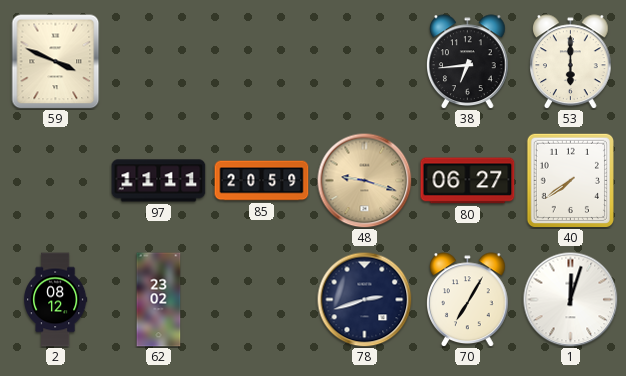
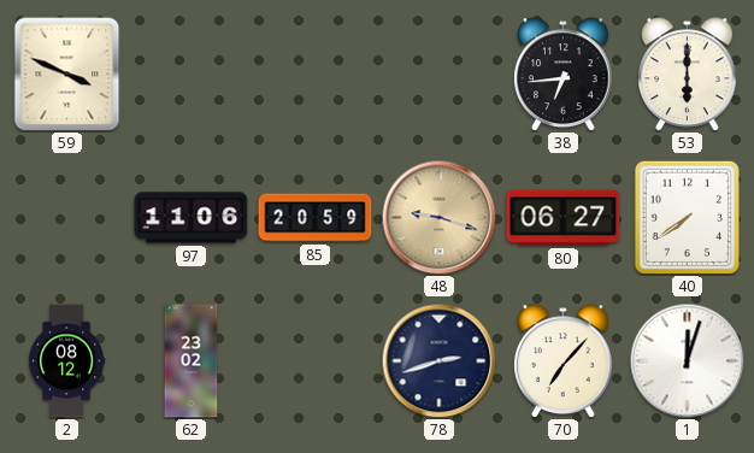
97: 11:11 -> 11:06
70: 7:05 -> 7:07
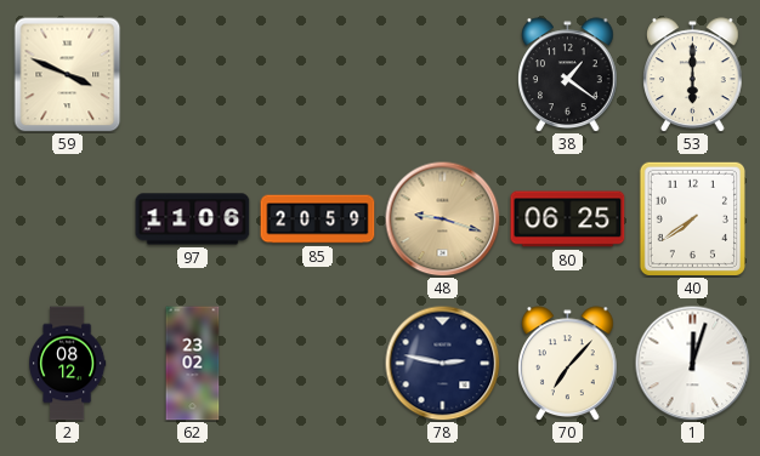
38: 6:44 -> 1:21
80: 06:27 -> 06:25
78: 2:42 -> 2:47
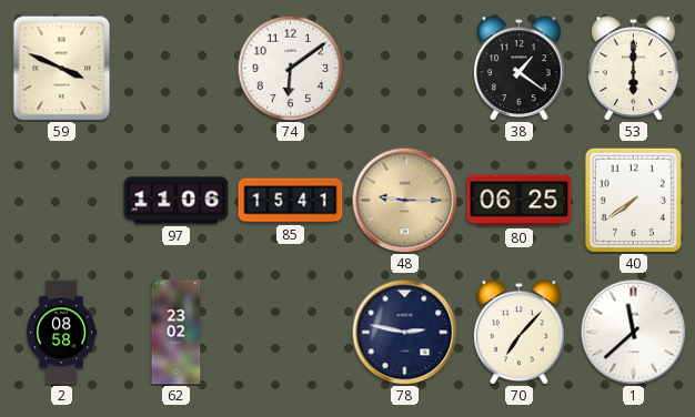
74: none -> 6:09
85: 20:59 -> 15:41
48: 9:18 -> 9:15
2: 08:12 -> 08:58
1: 12:03 -> 11:38
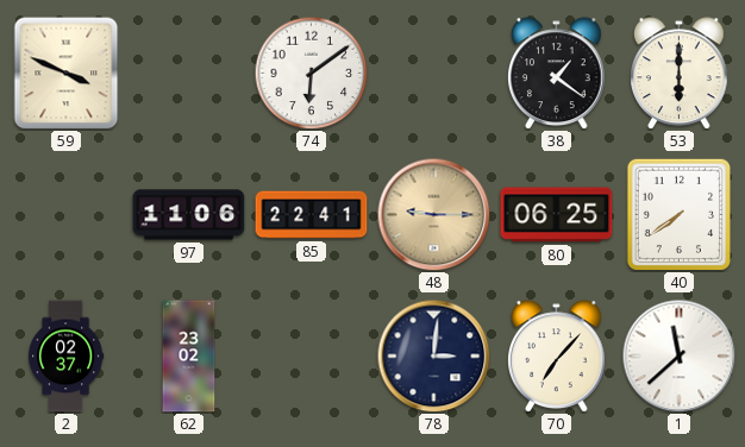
85: 15:41 -> 22:41
2: 08:58 -> 02:37
78: 2:47 -> 3:01
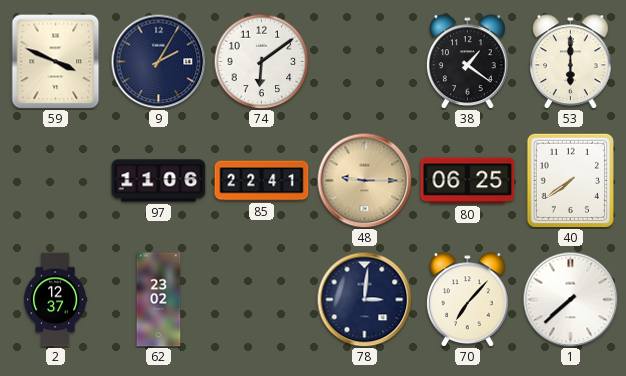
9: none -> 2:05
2: 02:37 -> 12:37
1: 11:38 -> 7:38
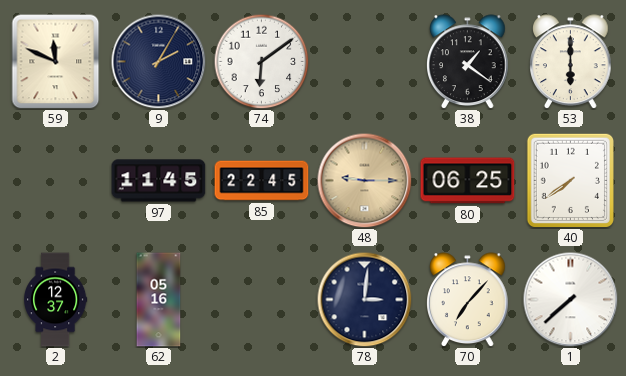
59: 3:49 -> 11:49
97: 11:06 -> 11:45
85: 22:41 -> 22:45
62: 23:02 -> 05:16
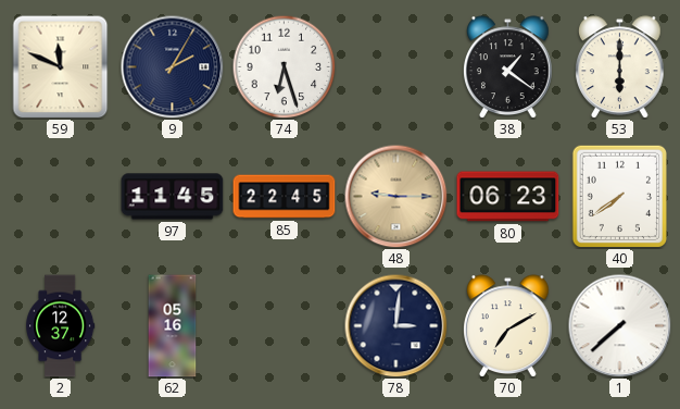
74: 6:09 -> 6:27
80: 06:25 -> 06:23
70: 7:07 -> 7:10
